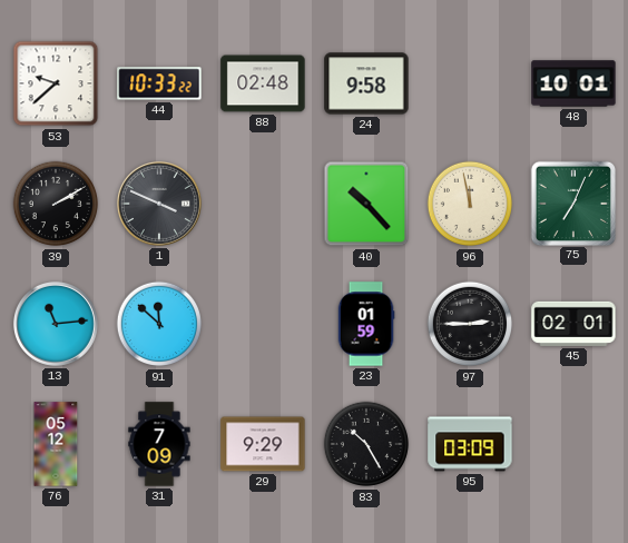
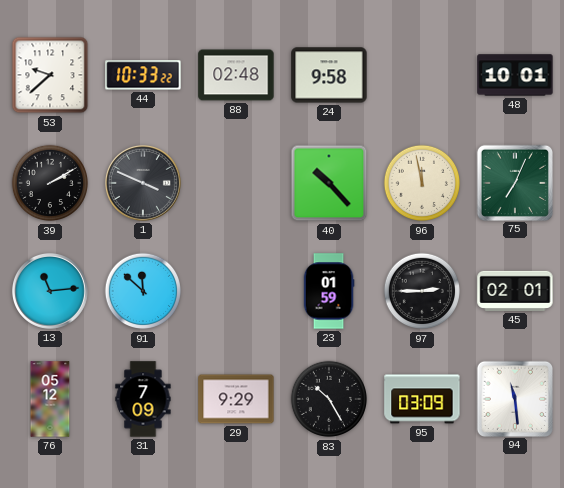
94: none -> 11:29
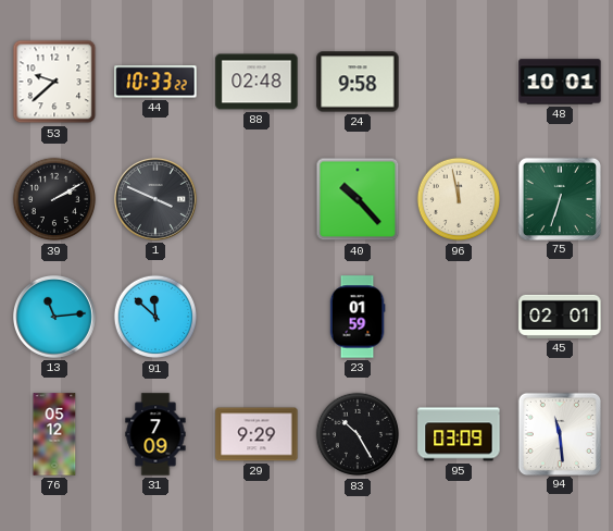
75: 7:04 -> 6:33
97: 2:45 -> none
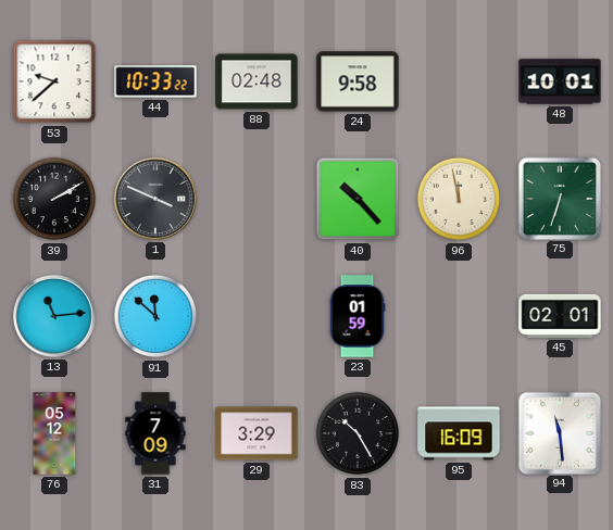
29: 9:29 -> 3:29
95: 03:09 -> 16:09
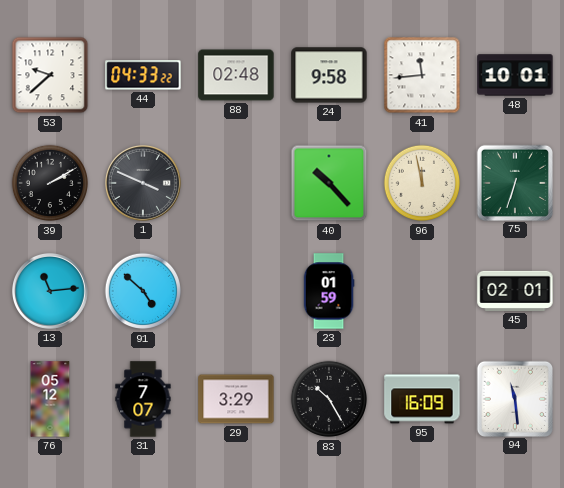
44: 10:33 -> 04:33
41: none -> 11:44
91: 11:52 -> 4:52
31: 7:09 -> 7:07
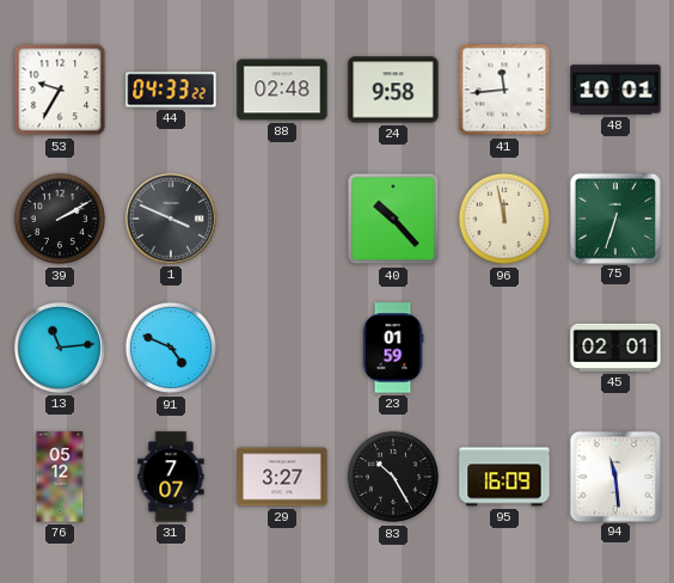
53: 9:38 -> 9:35
91: 4:52 -> 4:49
29: 3:29 -> 3:27
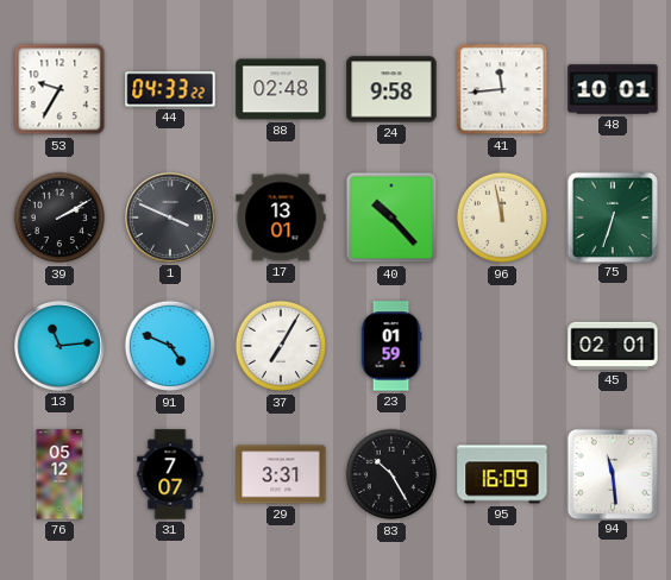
17: none -> 13:01
37: none -> 7:05
29: 3:27 -> 3:31
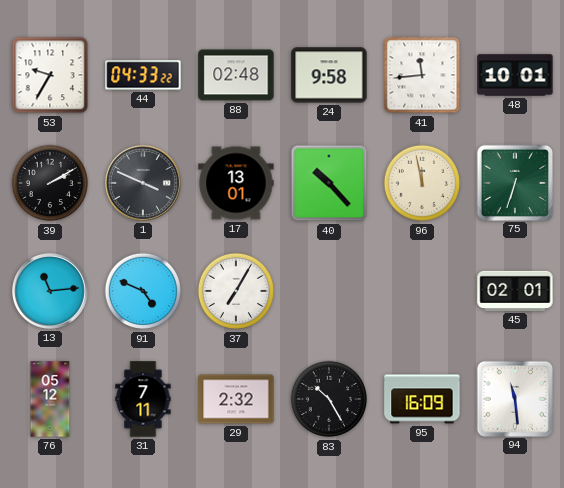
23: 01:59 -> none
31: 7:07 -> 7:11
29: 3:31 -> 2:32
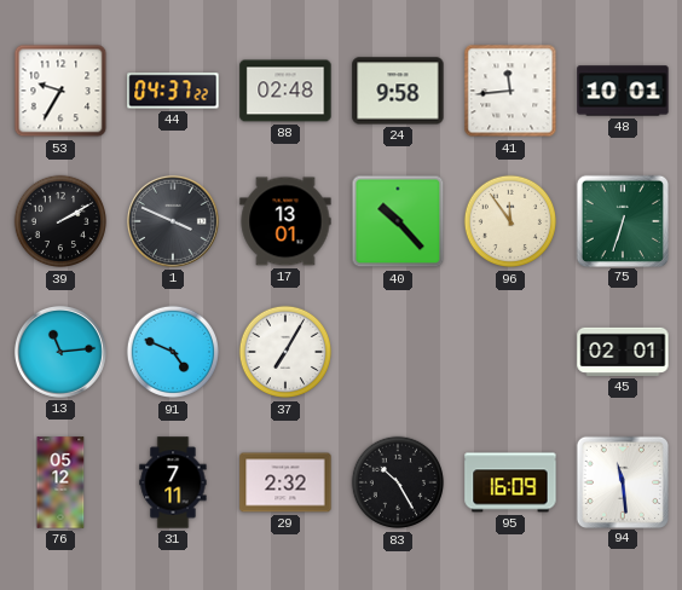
44: 04:33 -> 04:37
96: 11:58 -> 11:54
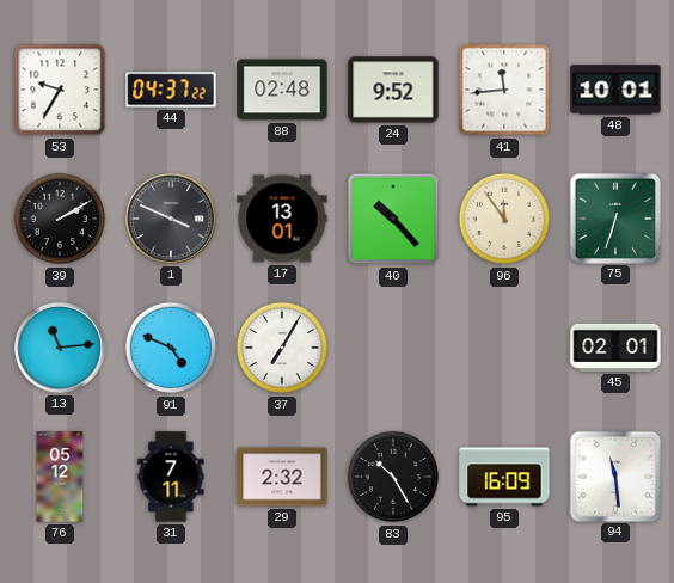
24: 9:58 -> 9:52
